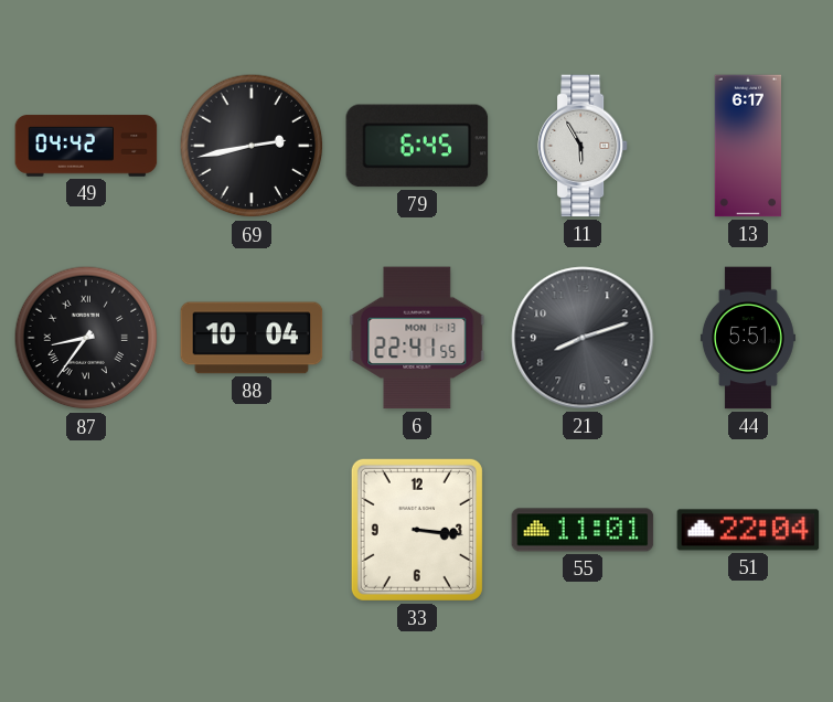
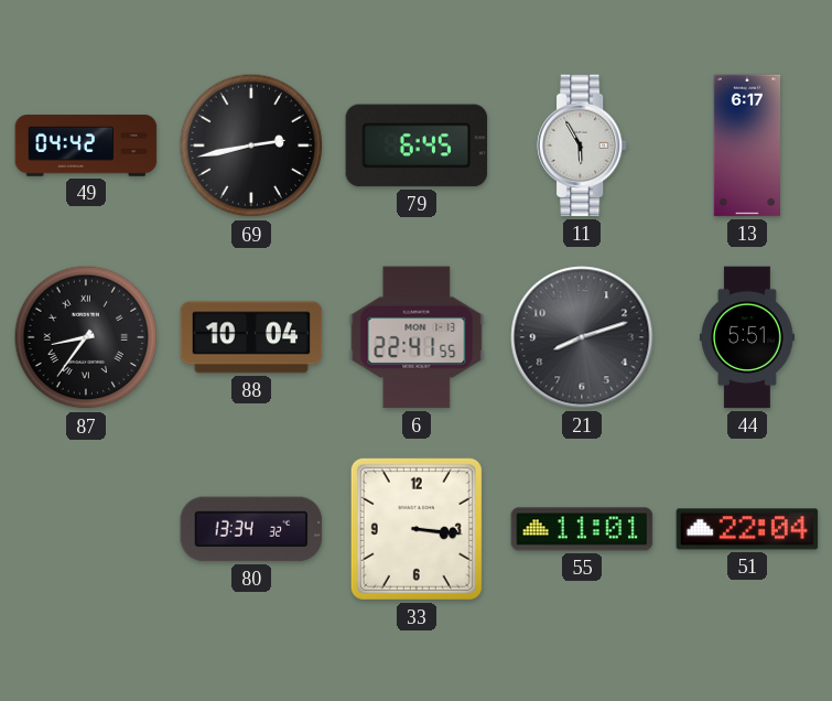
80: none -> 13:34
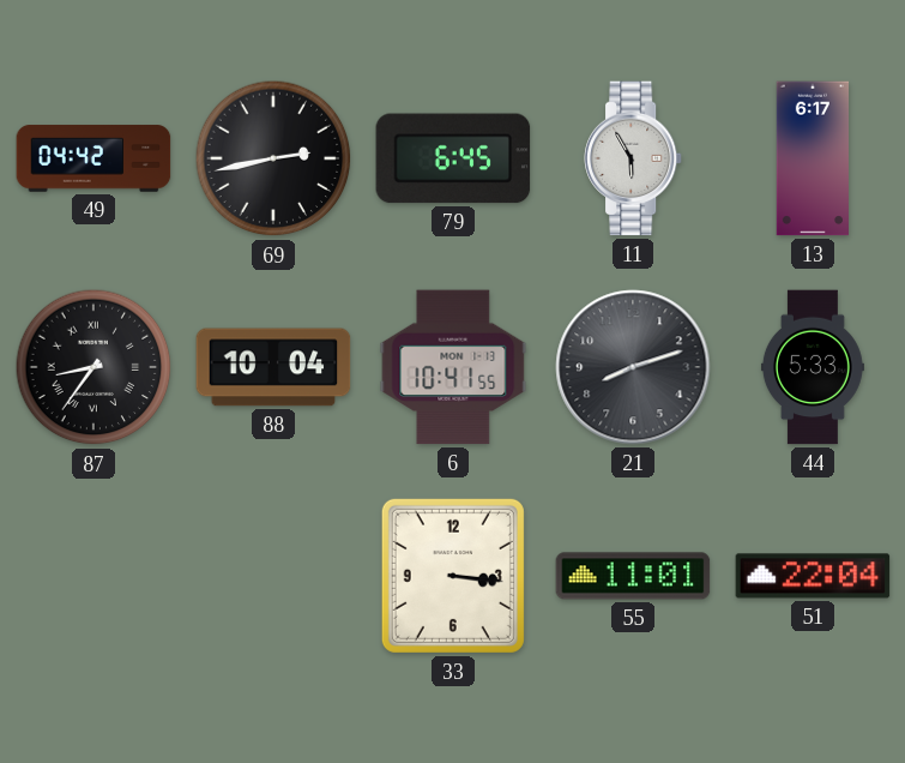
6: 22:41 -> 10:41
44: 5:51 -> 5:33
80: 13:34 -> none
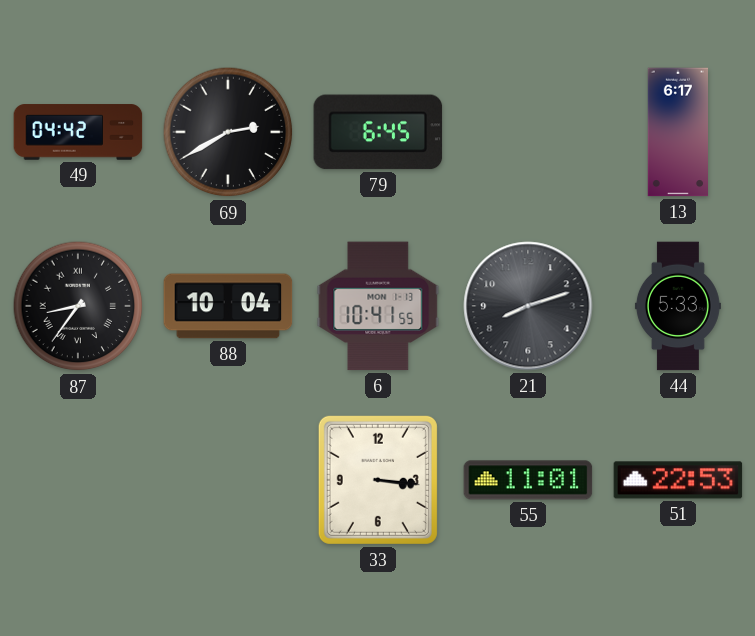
69: 2:43 -> 2:40
11: 5:55 -> none
51: 22:04 -> 22:53
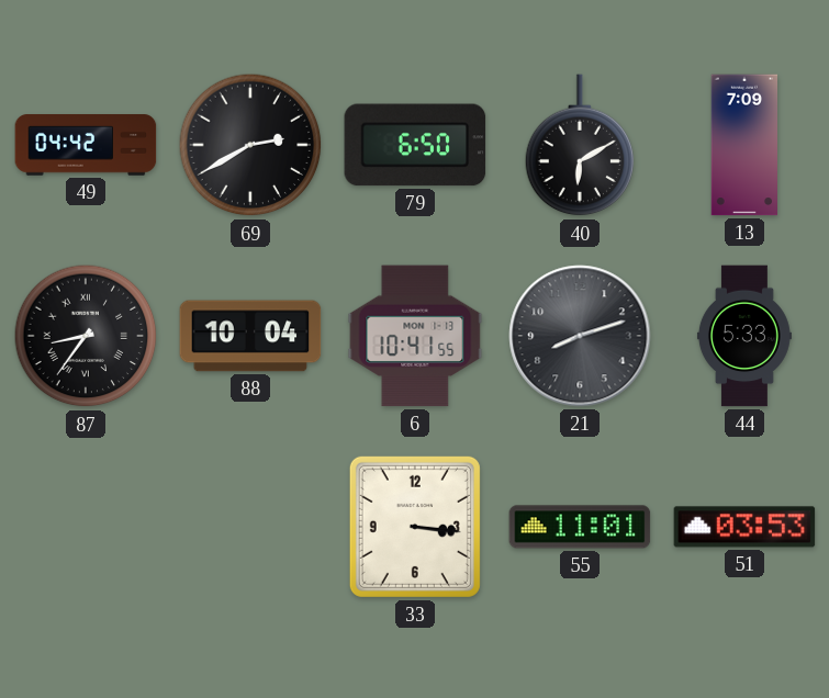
79: 6:45 -> 6:50
40: none -> 6:10
13: 6:17 -> 7:09
51: 22:53 -> 03:53
